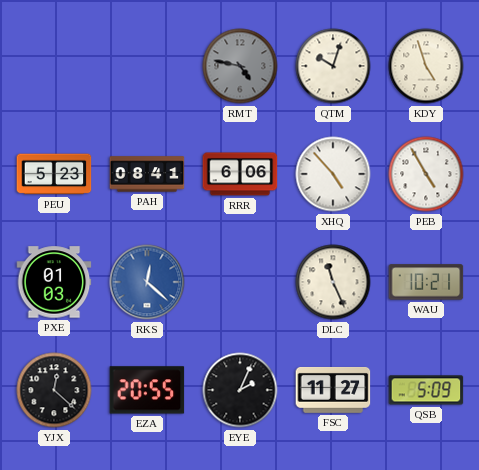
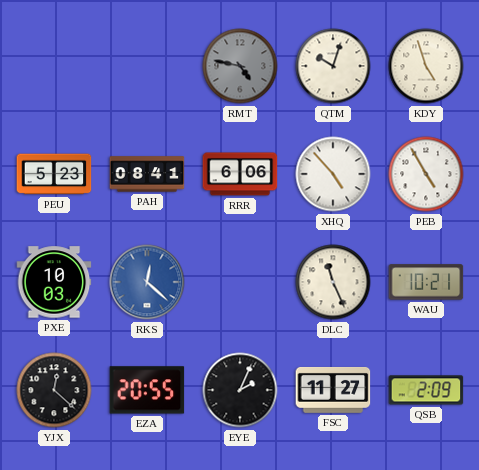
PXE: 01:03 -> 10:03
QSB: 5:09 -> 2:09
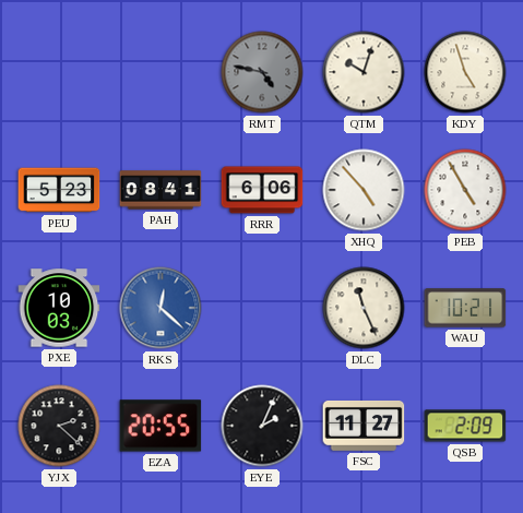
YJX: 12:22 -> 2:22
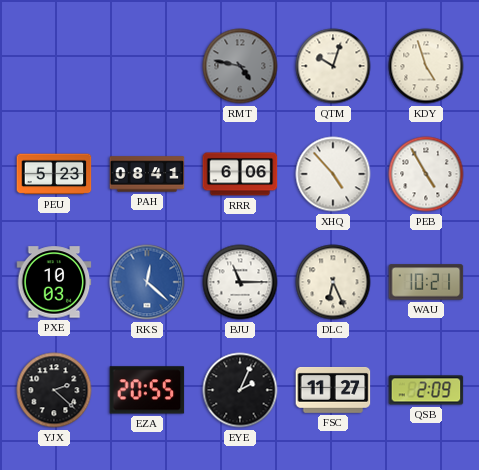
BJU: none -> 11:15
DLC: 11:26 -> 6:26
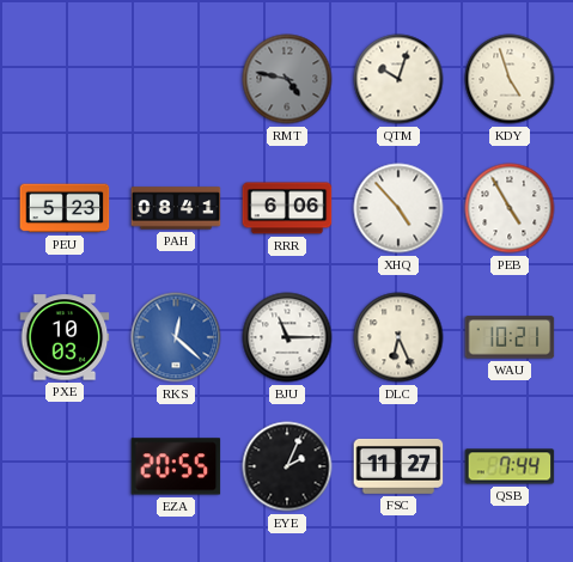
YJX: 2:22 -> none
QSB: 2:09 -> 7:44
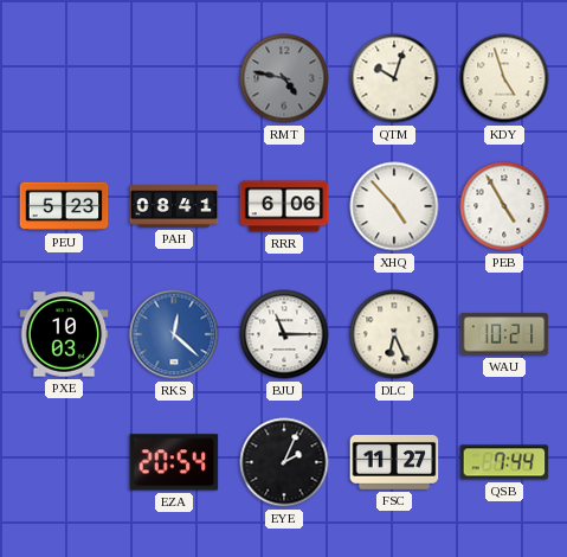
EZA: 20:55 -> 20:54
